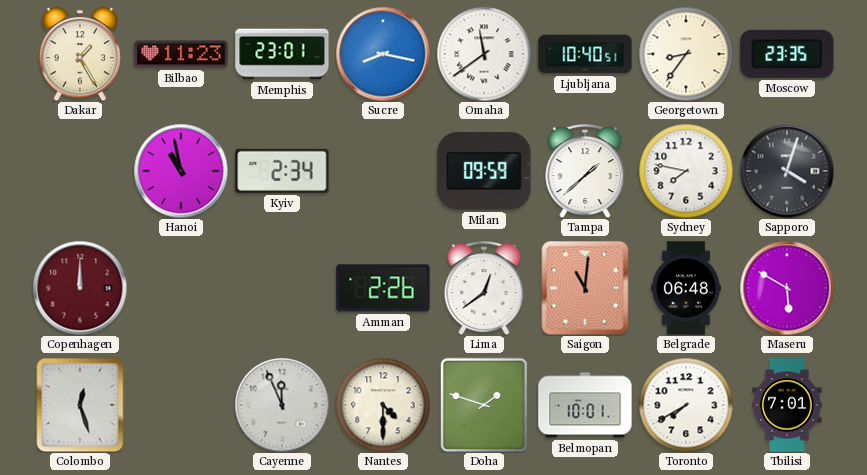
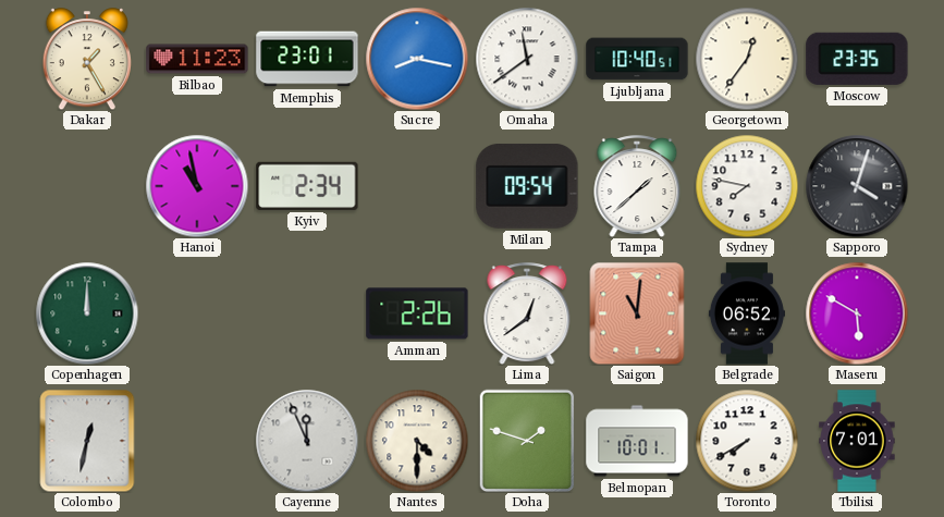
Georgetown: 8:36 -> 12:36
Milan: 09:59 -> 09:54
Copenhagen dial: burgundy -> green
Belgrade: 06:48 -> 06:52
Colombo: 12:27 -> 12:32
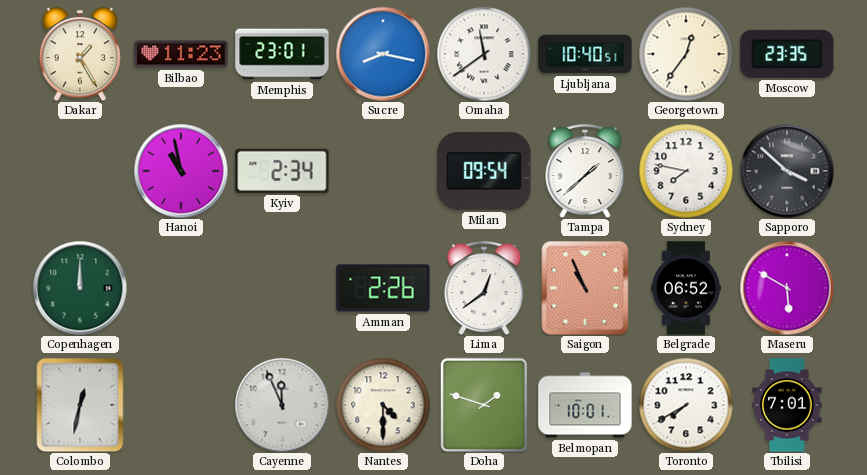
Sapporo: 4:03 -> 3:52
Saigon: 11:01 -> 10:56
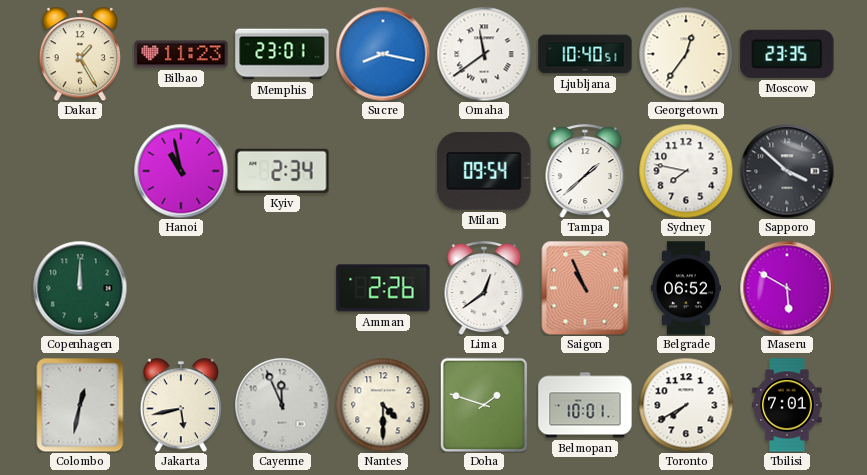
Jakarta: none -> 5:43
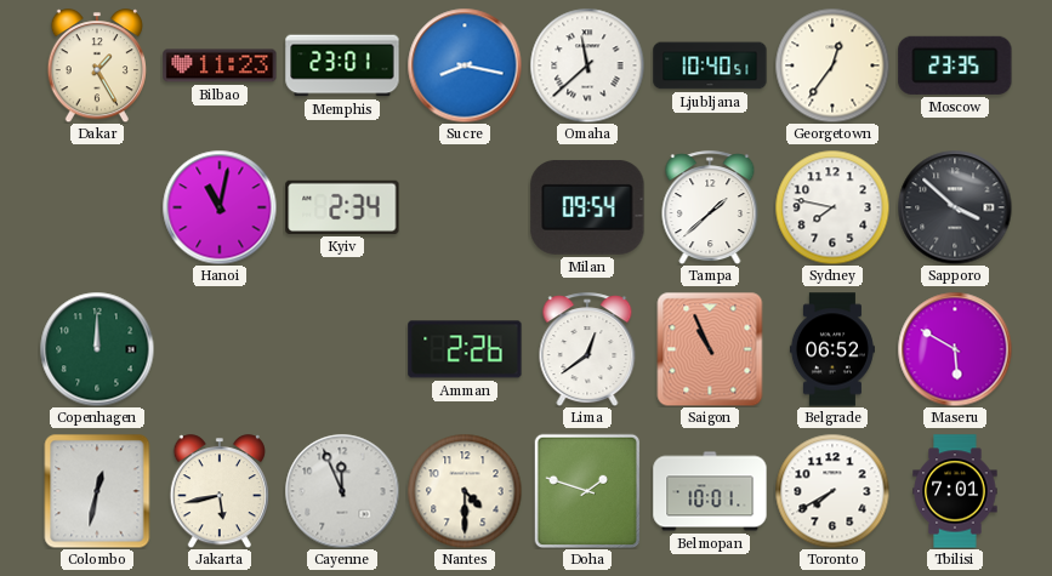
Omaha: 11:39 -> 11:38
Hanoi: 10:58 -> 11:02
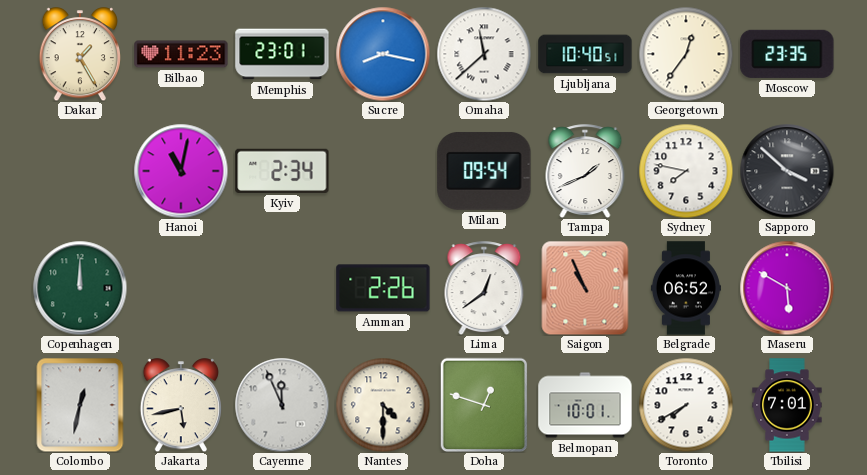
Tampa: 1:38 -> 1:41
Doha: 1:48 -> 12:48
